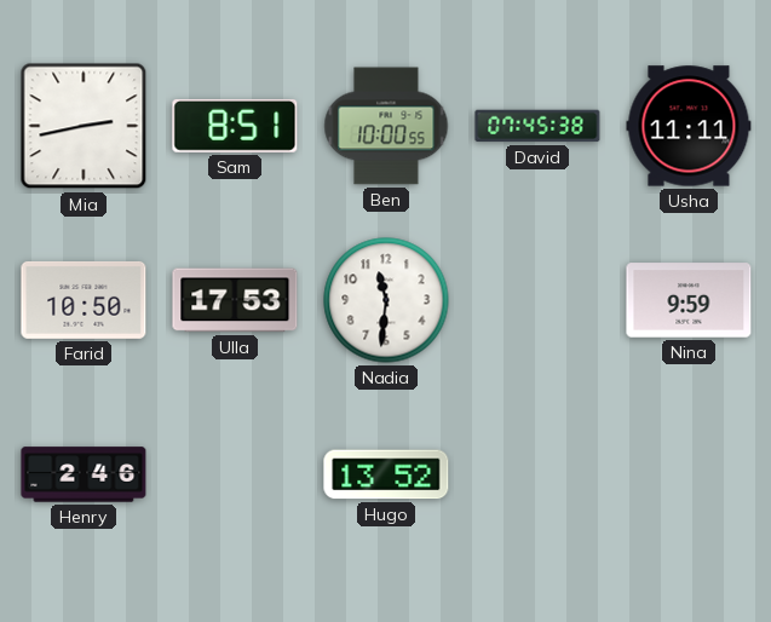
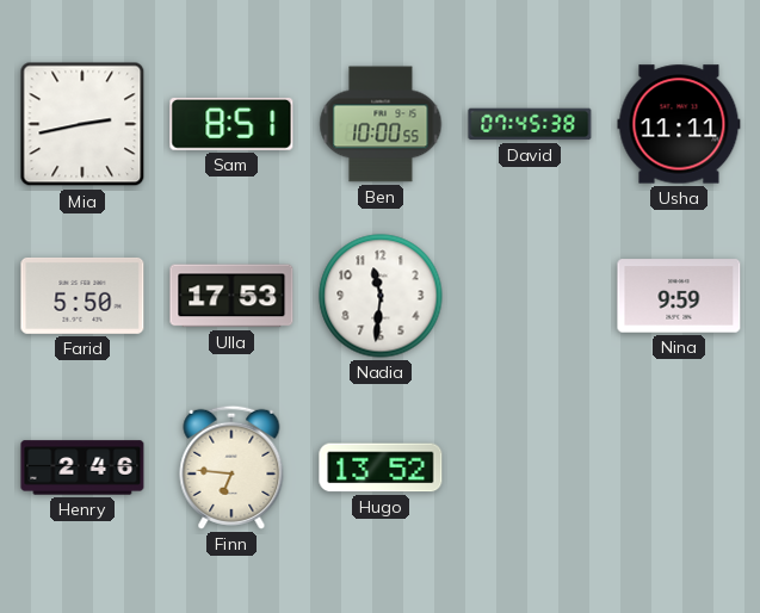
Farid: 10:50 -> 5:50
Finn: none -> 6:46
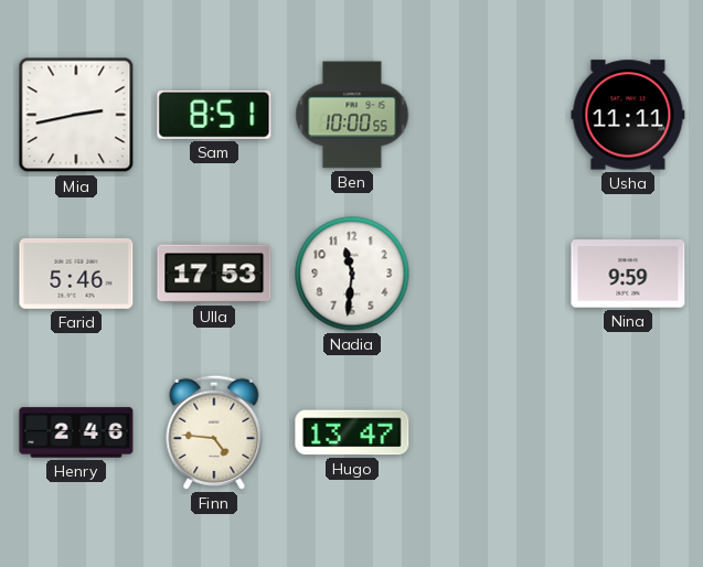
David: 07:45 -> none
Farid: 5:50 -> 5:46
Finn: 6:46 -> 4:46
Hugo: 13:52 -> 13:47
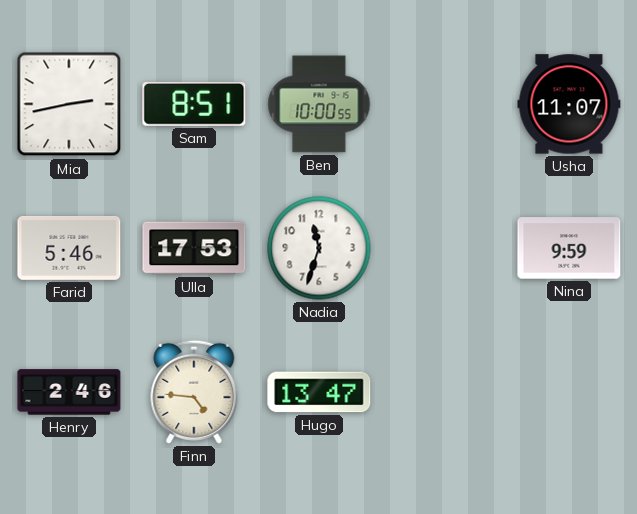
Usha: 11:11 -> 11:07
Nadia: 11:31 -> 11:33
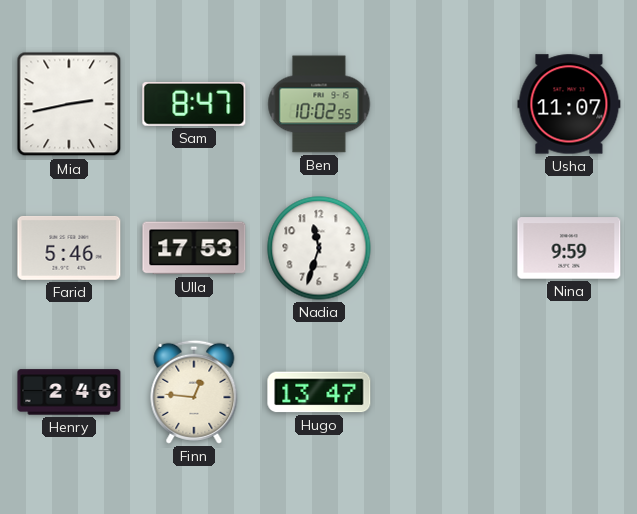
Sam: 8:51 -> 8:47
Ben: 10:00 -> 10:02
Finn: 4:46 -> 12:46
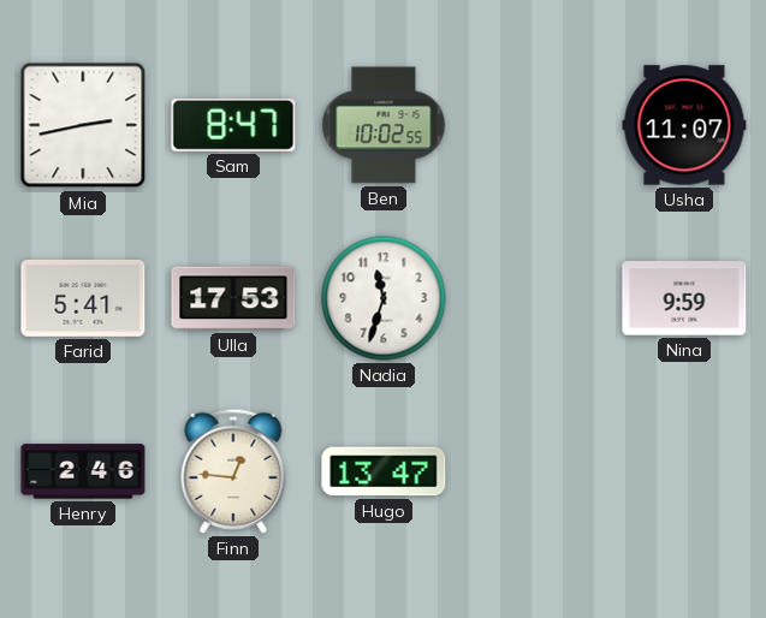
Farid: 5:46 -> 5:41
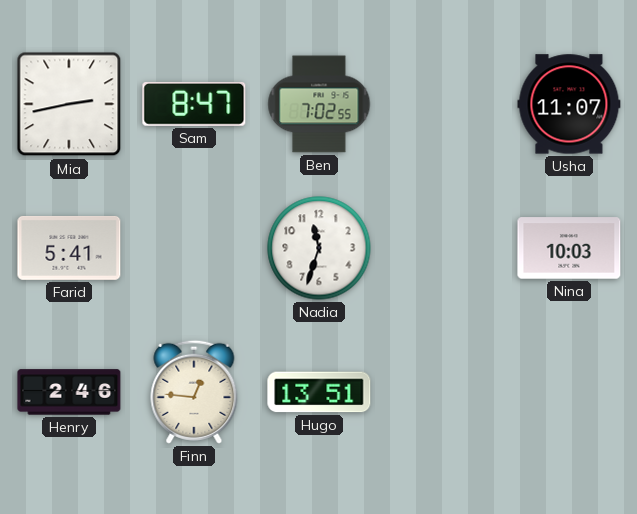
Ben: 10:02 -> 7:02
Ulla: 17:53 -> none
Nina: 9:59 -> 10:03
Hugo: 13:47 -> 13:51
